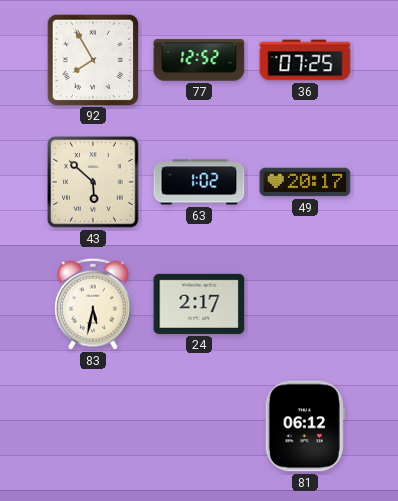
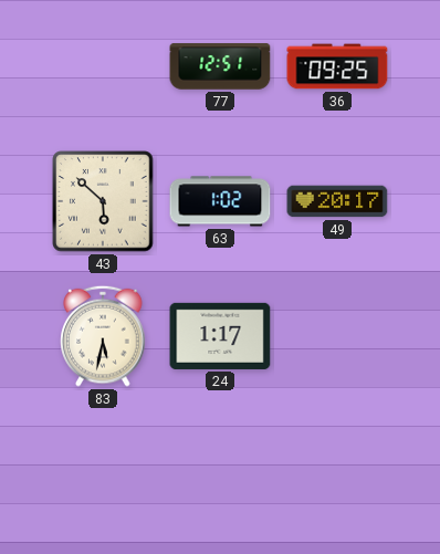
92: 7:55 -> none
77: 12:52 -> 12:51
36: 07:25 -> 09:25
24: 2:17 -> 1:17
81: 06:12 -> none
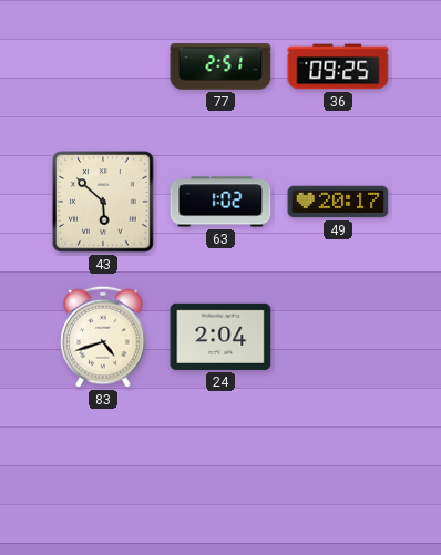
77: 12:51 -> 2:51
83: 5:32 -> 4:42
24: 1:17 -> 2:04
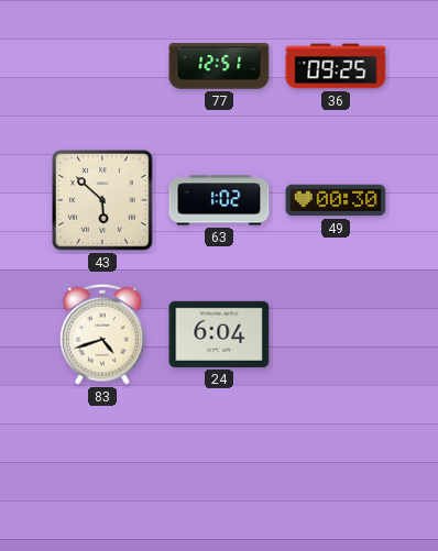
77: 2:51 -> 12:51
49: 20:17 -> 00:30
24: 2:04 -> 6:04
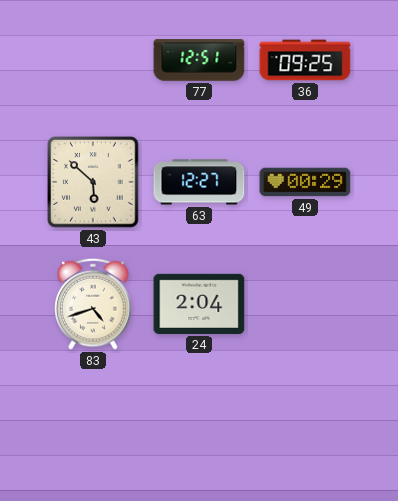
63: 1:02 -> 12:27
49: 00:30 -> 00:29
24: 6:04 -> 2:04
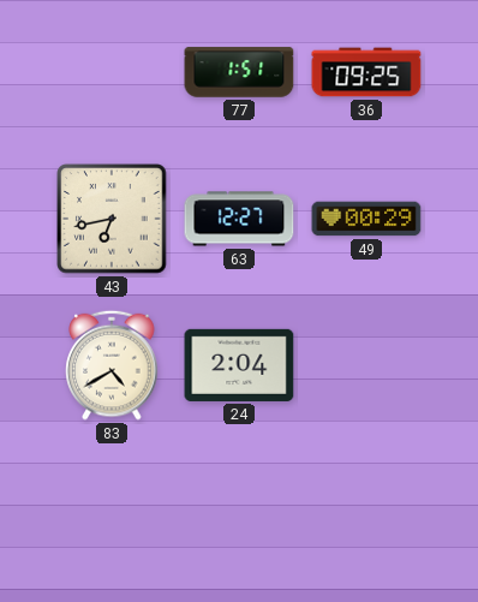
77: 12:51 -> 1:51
43: 5:52 -> 6:43
83: 4:42 -> 4:40
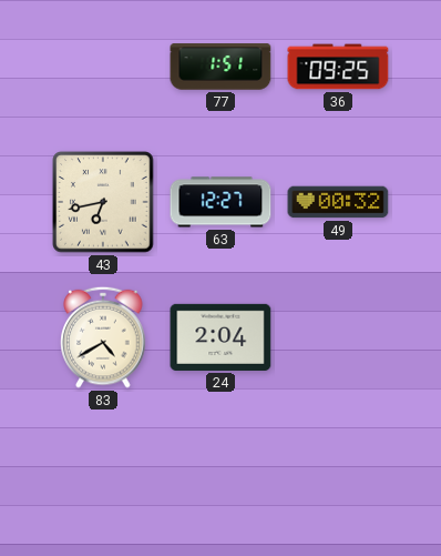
49: 00:29 -> 00:32
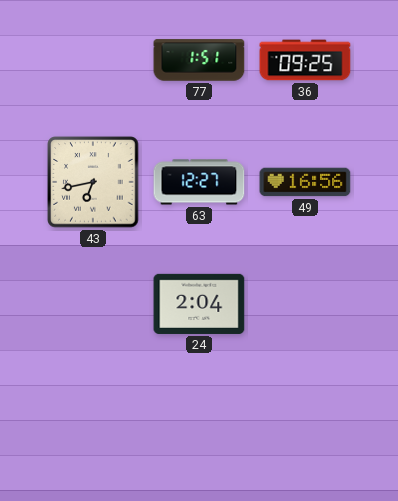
49: 00:32 -> 16:56
83: 4:40 -> none
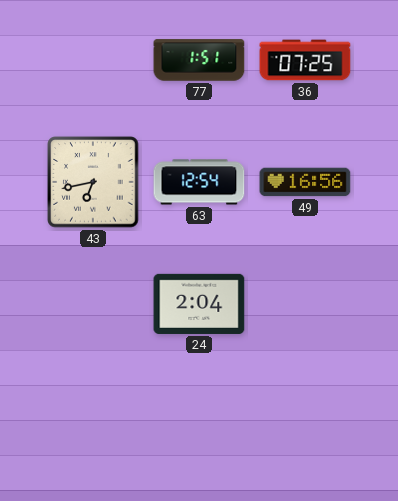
36: 09:25 -> 07:25
63: 12:27 -> 12:54
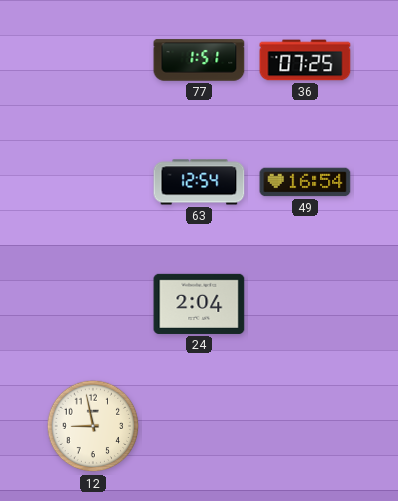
43: 6:43 -> none
49: 16:56 -> 16:54
12: none -> 8:58
